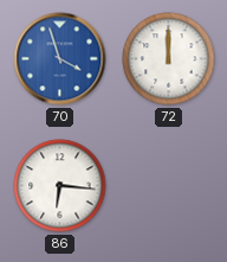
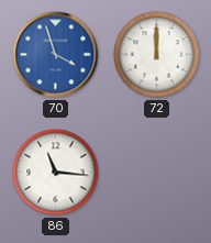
86: 6:16 -> 11:16
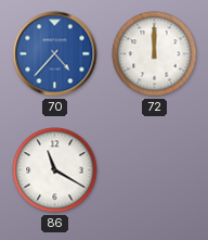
70: 3:57 -> 4:37
86: 11:16 -> 11:20
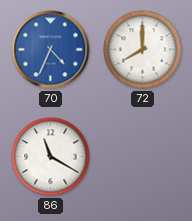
70: 4:37 -> 4:34
72: 12:00 -> 8:00
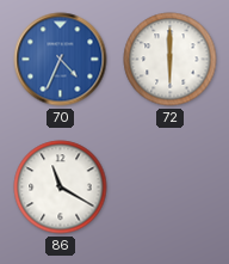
72: 8:00 -> 6:00
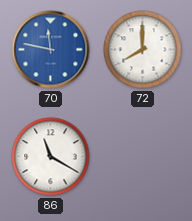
70: 4:34 -> 11:47
72: 6:00 -> 8:00
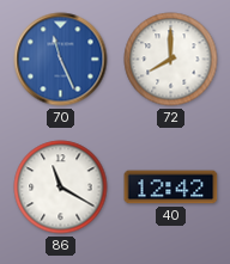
70: 11:47 -> 11:26
40: none -> 12:42
